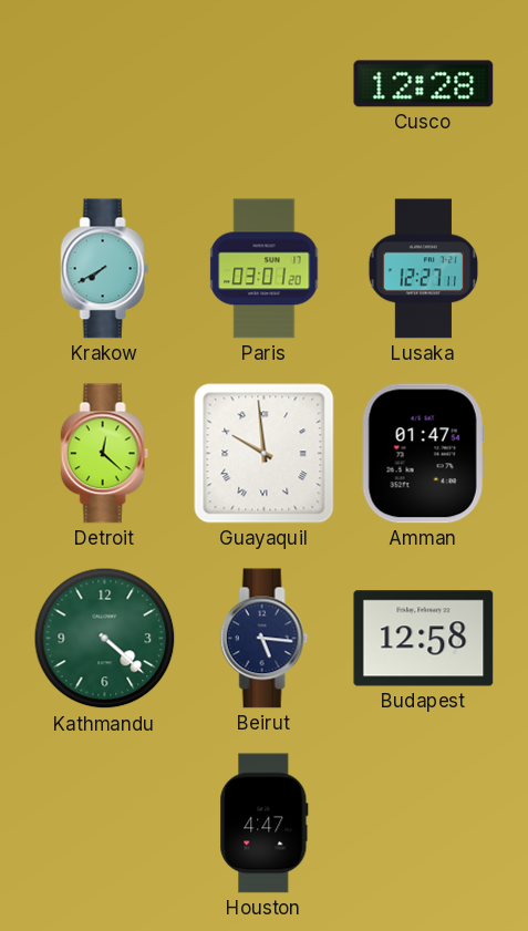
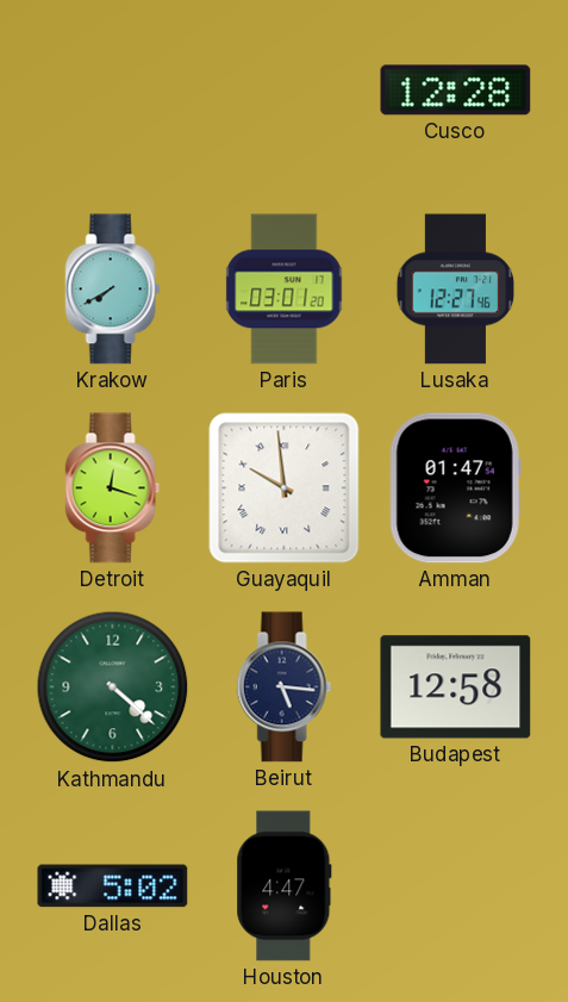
Lusaka: 12:27:11 -> 12:27:46
Detroit: 12:22 -> 12:18
Dallas: none -> 5:02
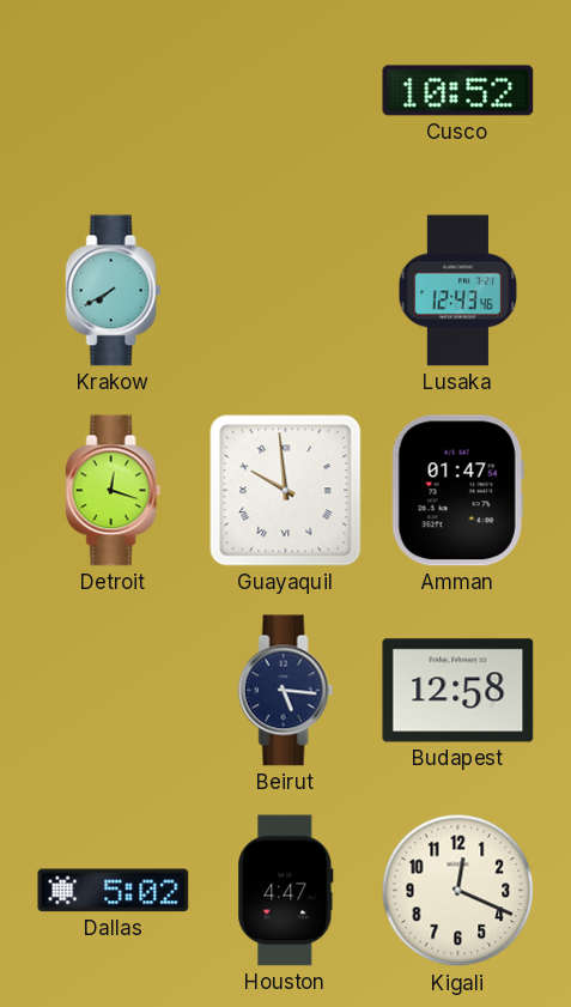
Cusco: 12:28 -> 10:52
Paris: 03:01 -> none
Lusaka: 12:27 -> 12:43
Kathmandu: 4:22 -> none
Kigali: none -> 12:19
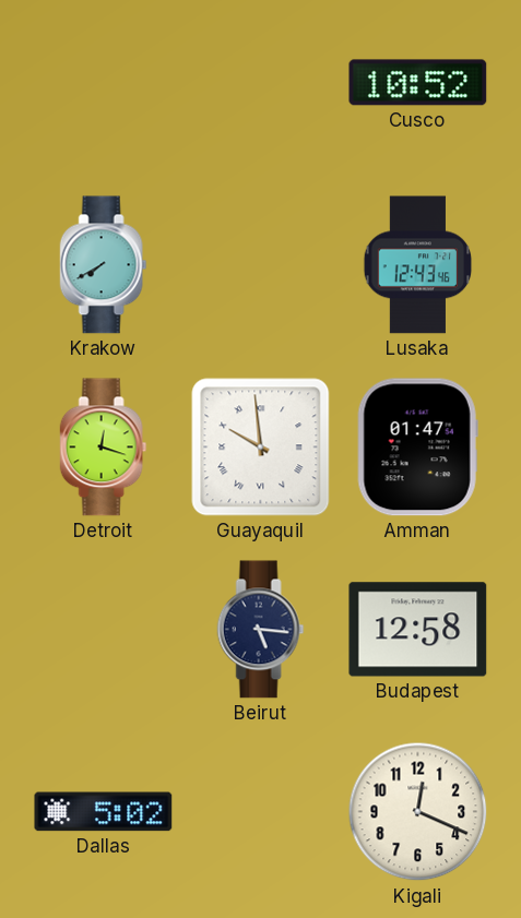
Houston: 4:47 -> none
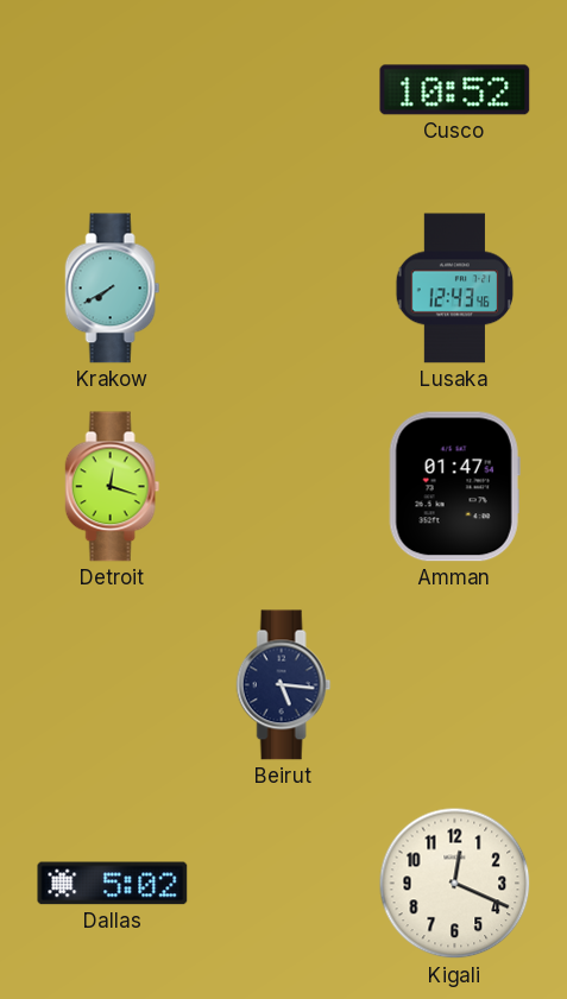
Guayaquil: 9:59 -> none
Budapest: 12:58 -> none
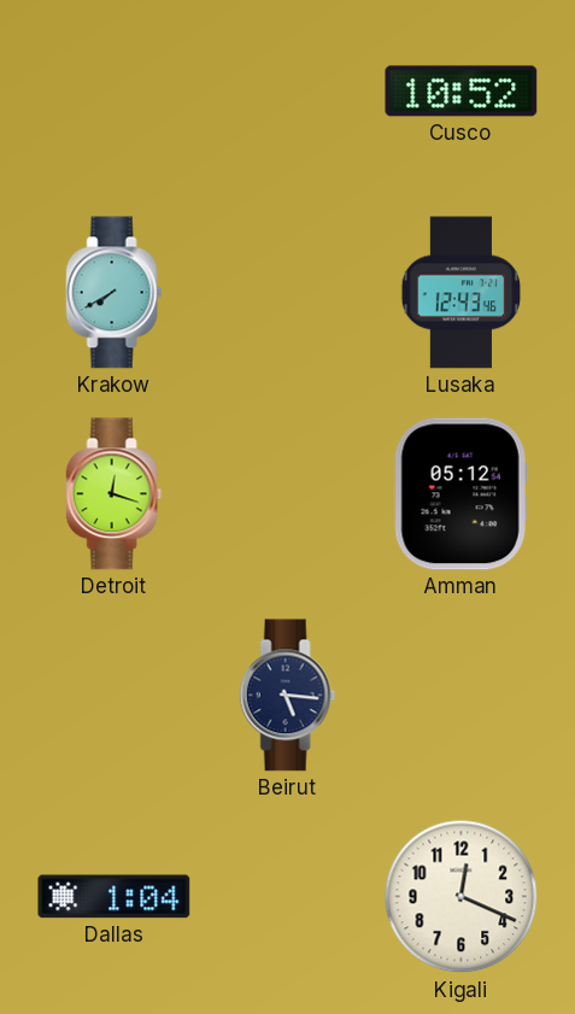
Amman: 01:47 -> 05:12
Dallas: 5:02 -> 1:04
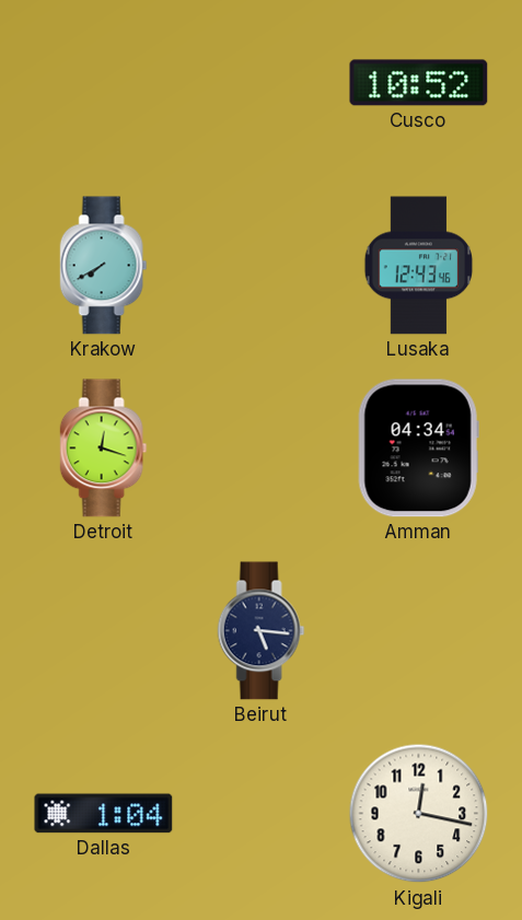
Amman: 05:12 -> 04:34
Kigali: 12:19 -> 12:17
